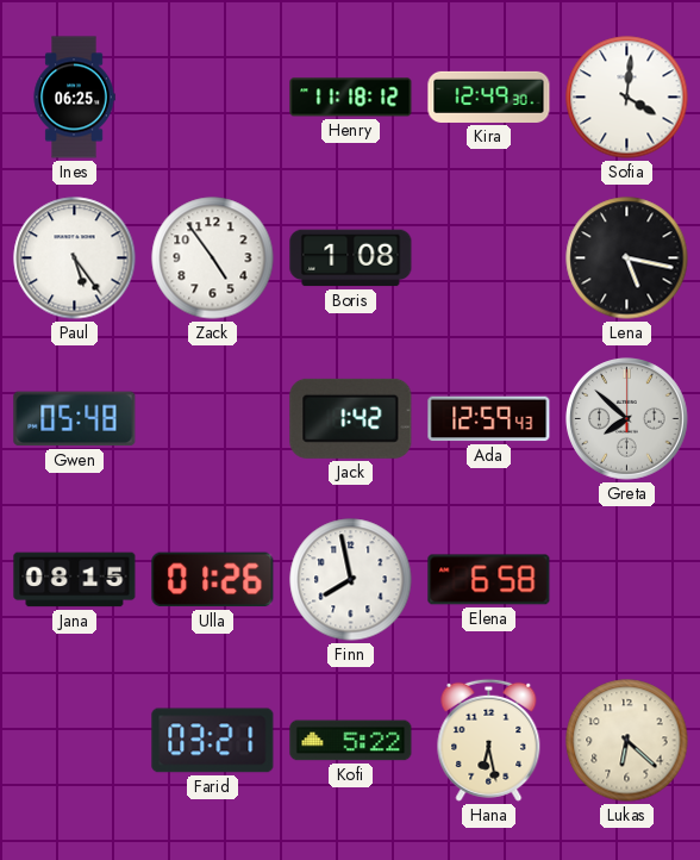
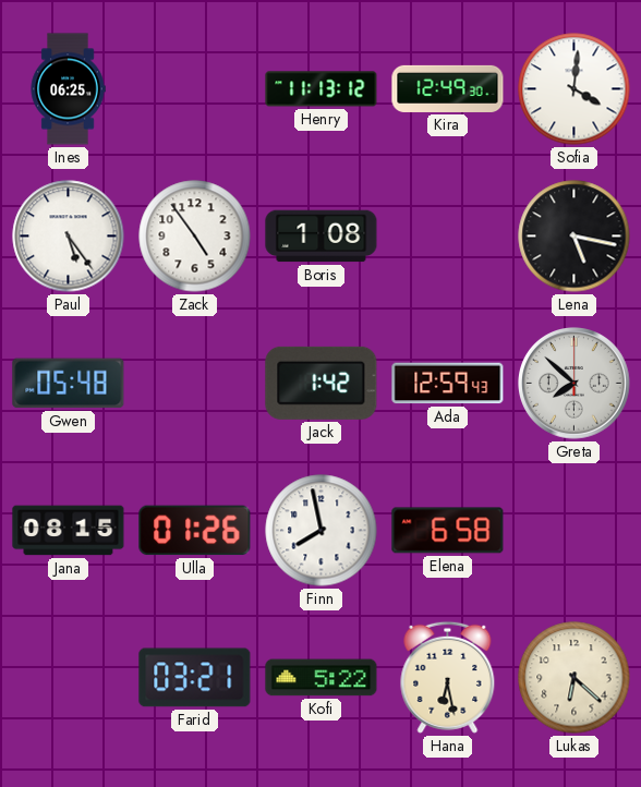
Henry: 11:18 -> 11:13
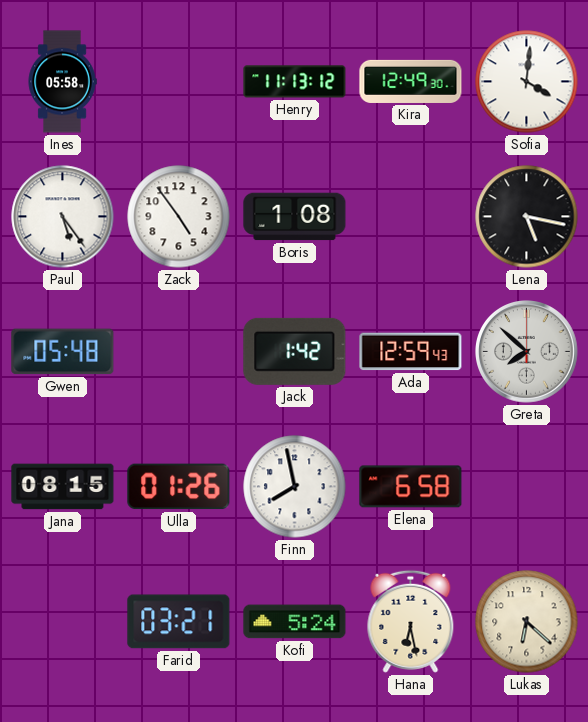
Ines: 06:25 -> 05:58
Kofi: 5:22 -> 5:24
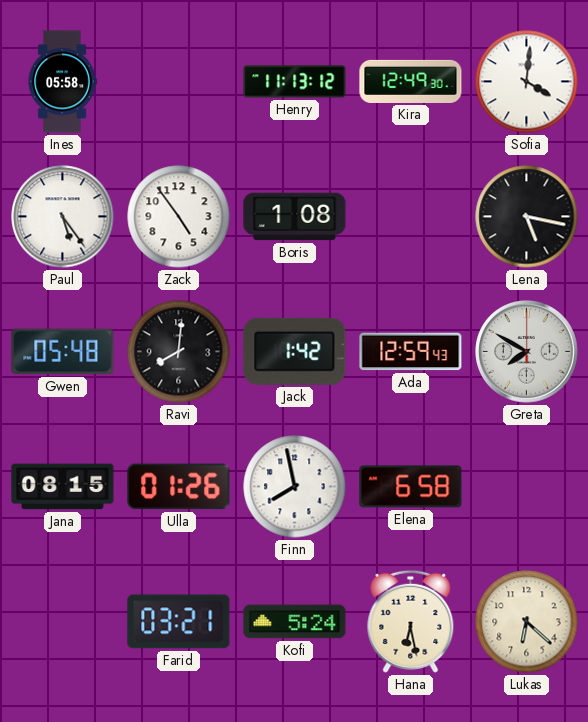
Ravi: none -> 8:01
Greta: 7:52 -> 7:50
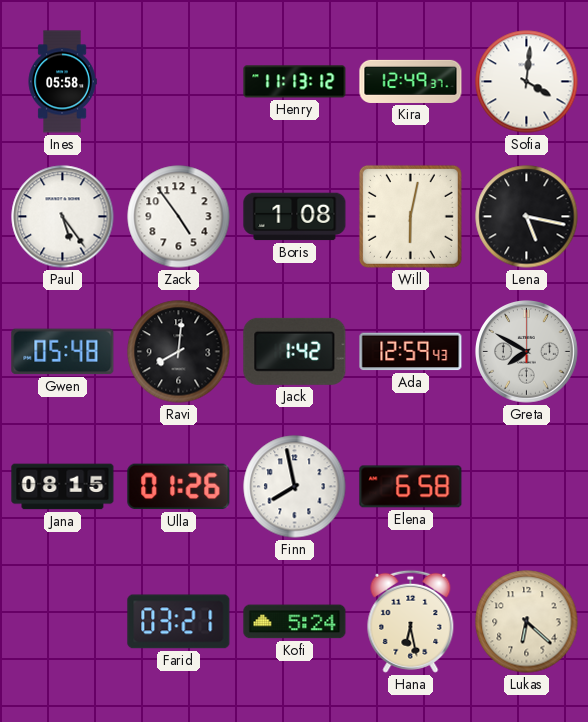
Kira: 12:49:30 -> 12:49:37
Will: none -> 6:02
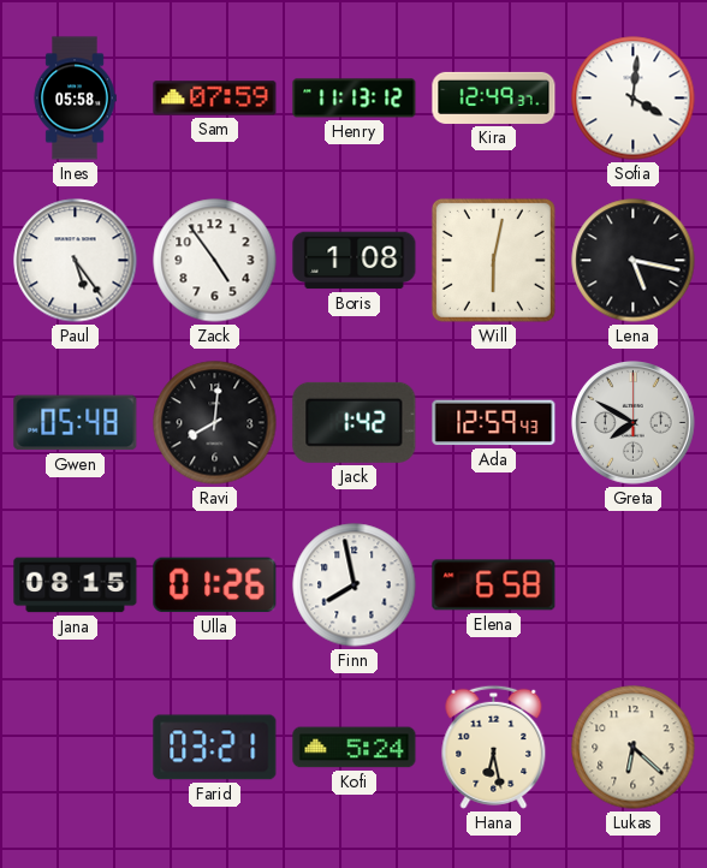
Sam: none -> 07:59
